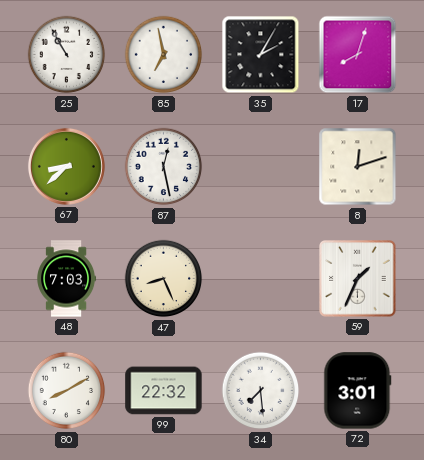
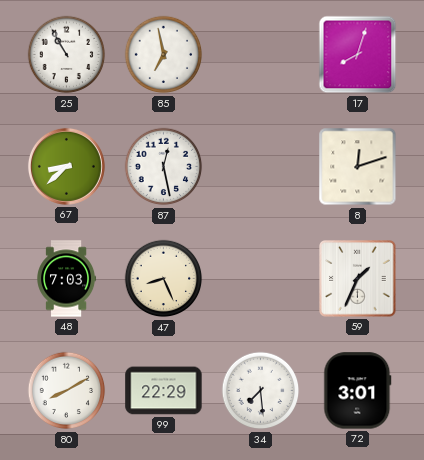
35: 2:05 -> none
99: 22:32 -> 22:29
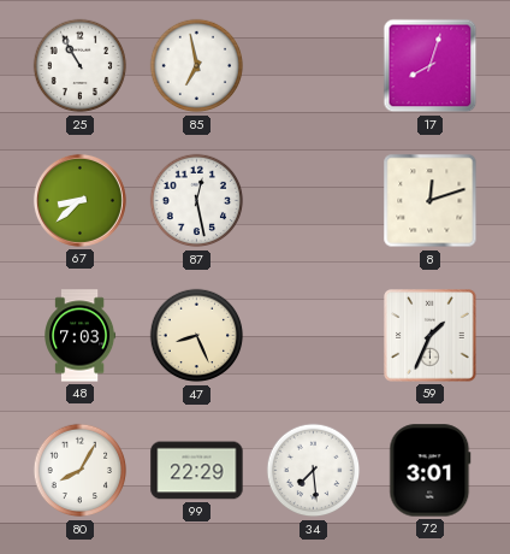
80: 8:10 -> 8:05
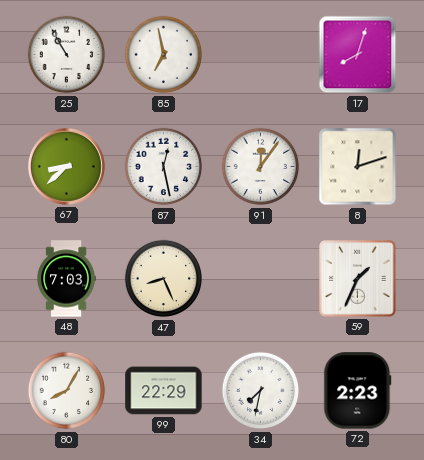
91: none -> 12:06
34: 7:29 -> 7:32
72: 3:01 -> 2:23
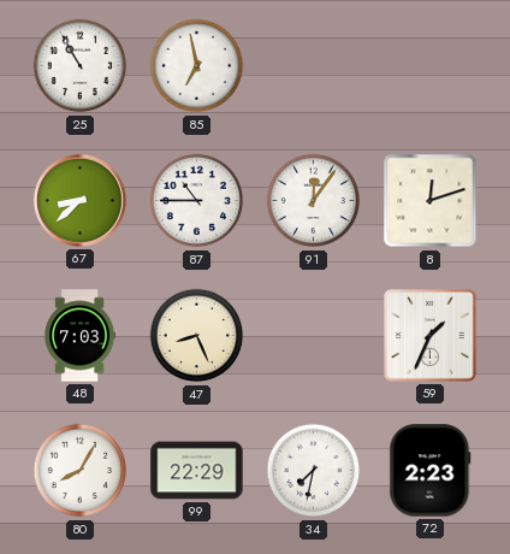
17: 8:03 -> none
87: 12:28 -> 10:45
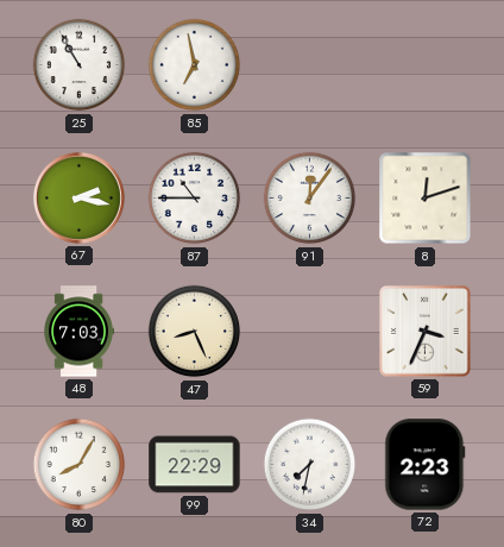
67: 8:38 -> 2:17
59: 1:34 -> 3:34
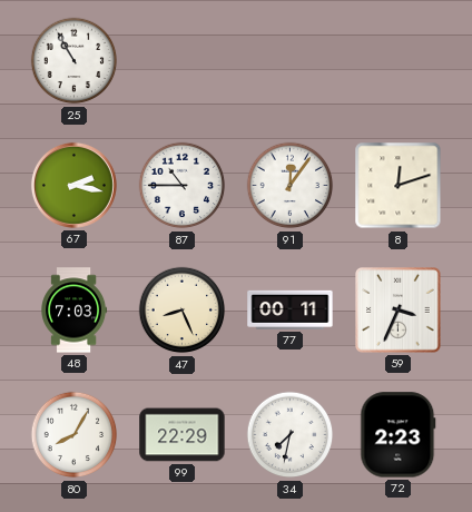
85: 6:58 -> none
77: none -> 00:11
